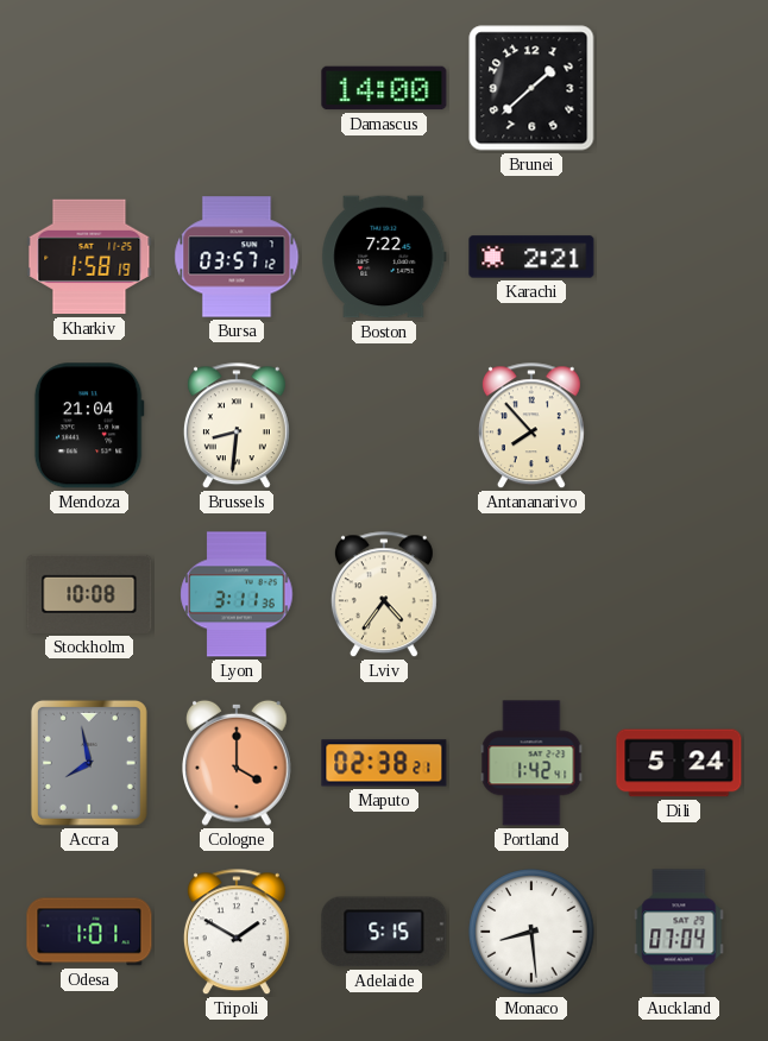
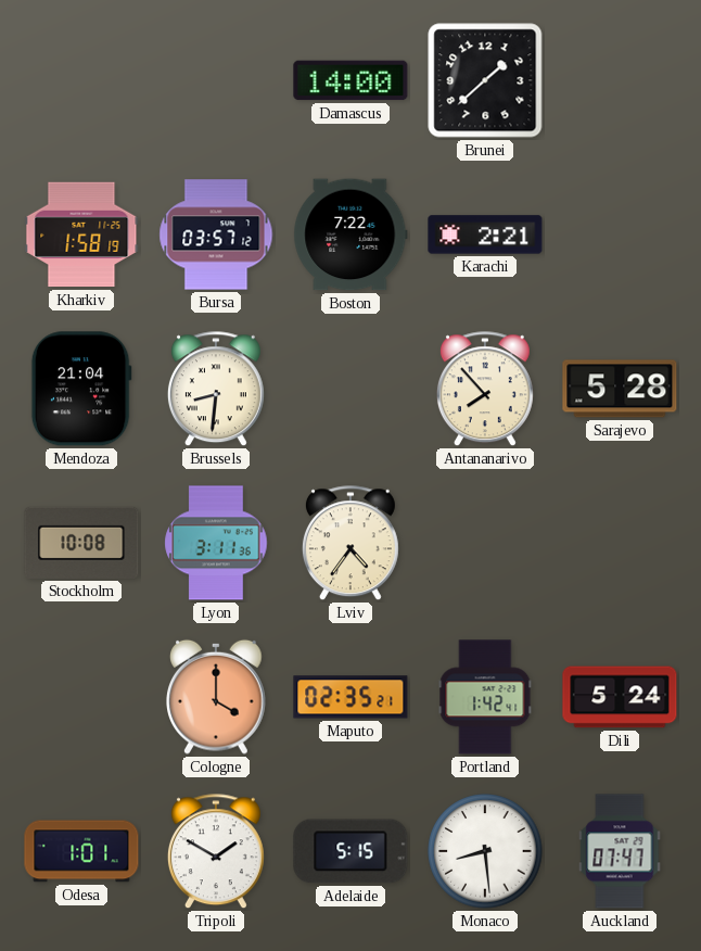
Sarajevo: none -> 5:28
Accra: 7:58 -> none
Maputo: 02:38 -> 02:35
Auckland: 07:04 -> 07:47
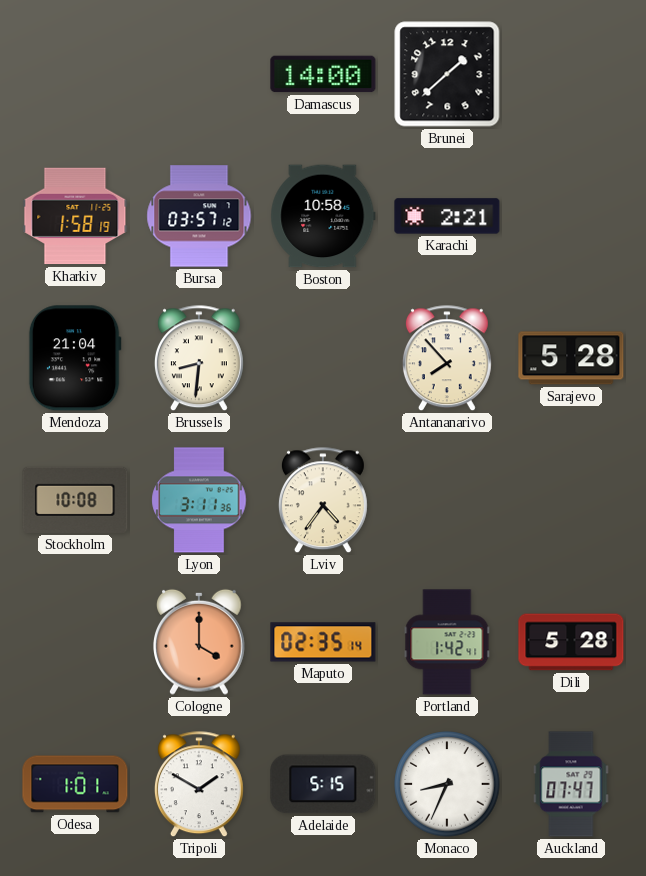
Boston: 7:22 -> 10:58
Maputo: 02:35:21 -> 02:35:14
Dili: 5:24 -> 5:28
Monaco: 8:29 -> 8:34
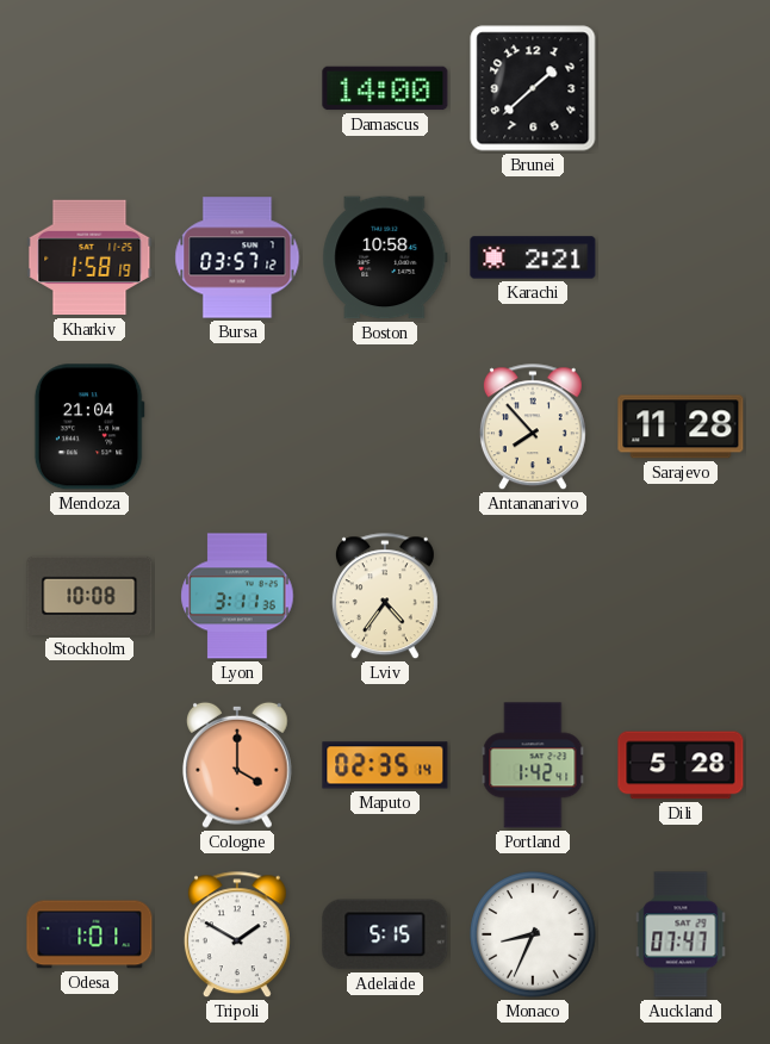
Brussels: 8:31 -> none
Sarajevo: 5:28 -> 11:28
